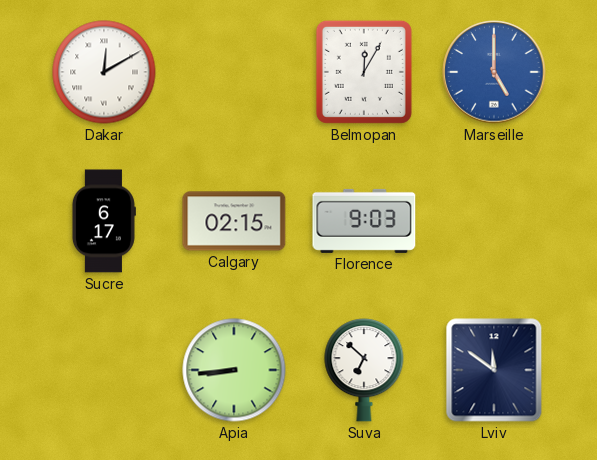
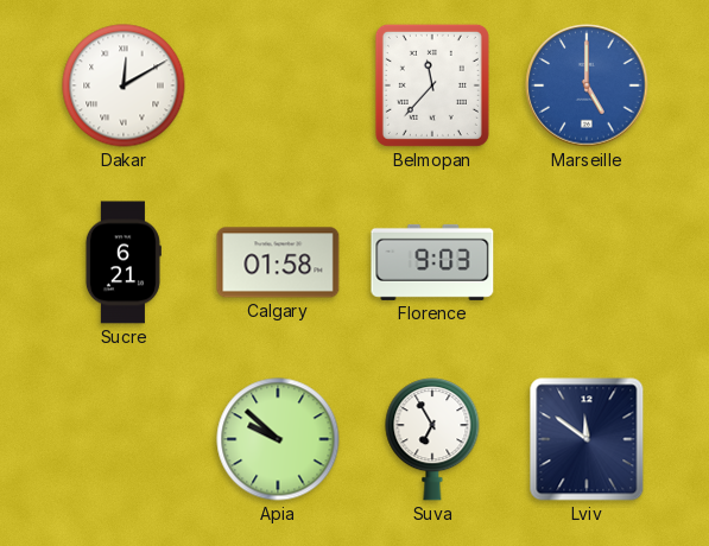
Belmopan: 12:05 -> 11:37
Sucre: 6:17 -> 6:21
Calgary: 02:15 -> 01:58
Apia: 8:44 -> 9:52
Suva: 6:52 -> 6:55
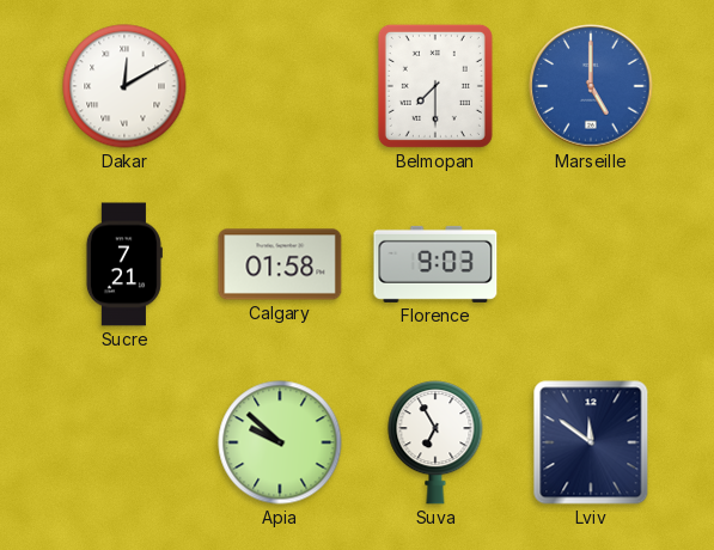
Belmopan: 11:37 -> 7:30
Sucre: 6:21 -> 7:21
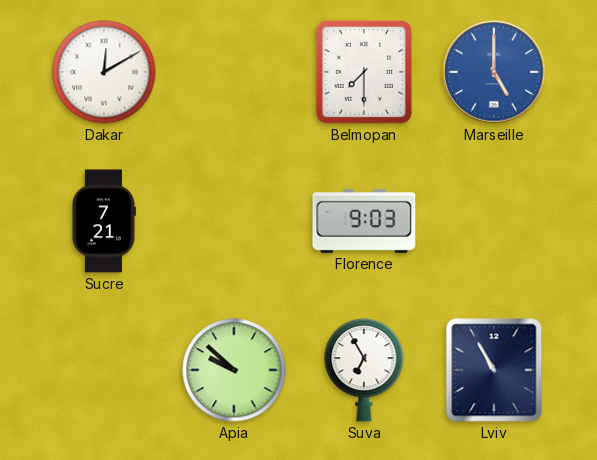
Calgary: 01:58 -> none
Lviv: 11:51 -> 10:55
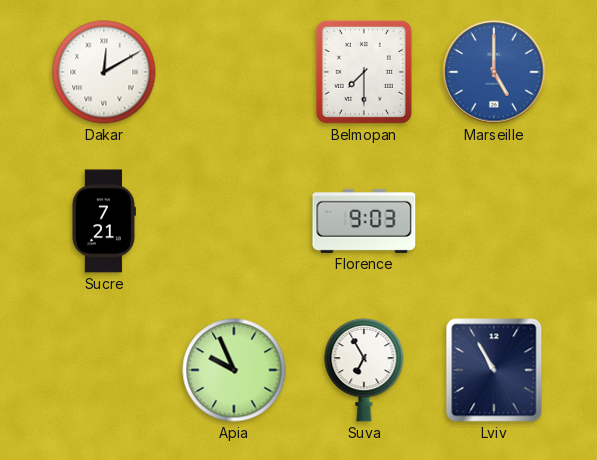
Apia: 9:52 -> 9:56
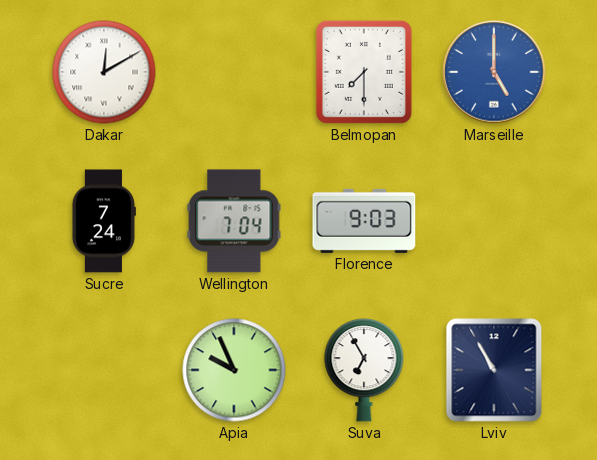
Sucre: 7:21 -> 7:24
Wellington: none -> 7:04
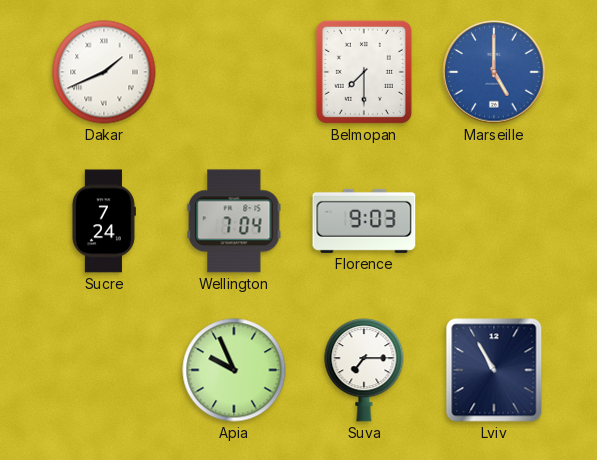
Dakar: 12:10 -> 1:41
Suva: 6:55 -> 7:15
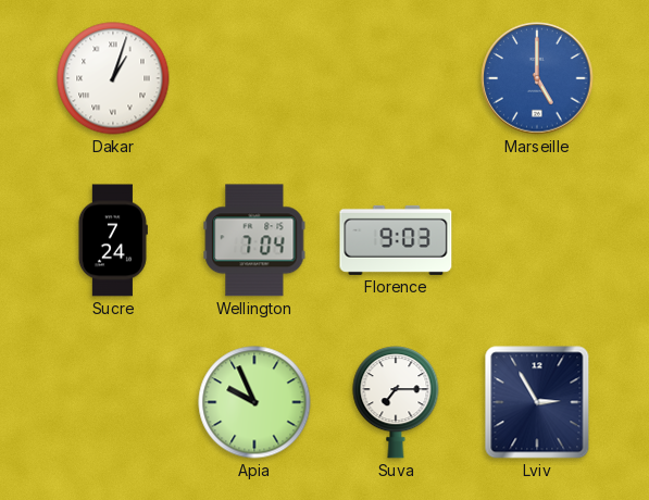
Dakar: 1:41 -> 1:03
Belmopan: 7:30 -> none
Lviv: 10:55 -> 2:55
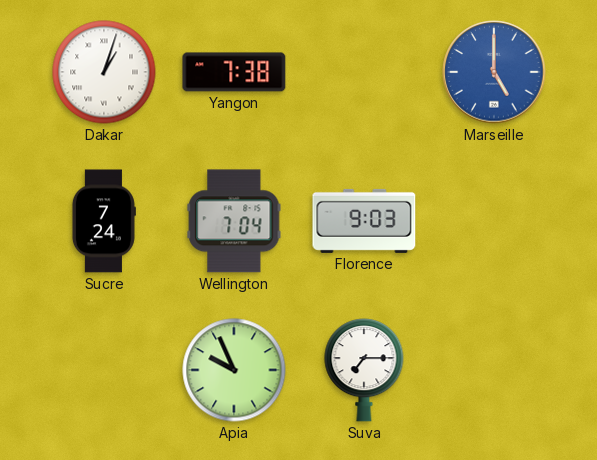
Yangon: none -> 7:38
Lviv: 2:55 -> none
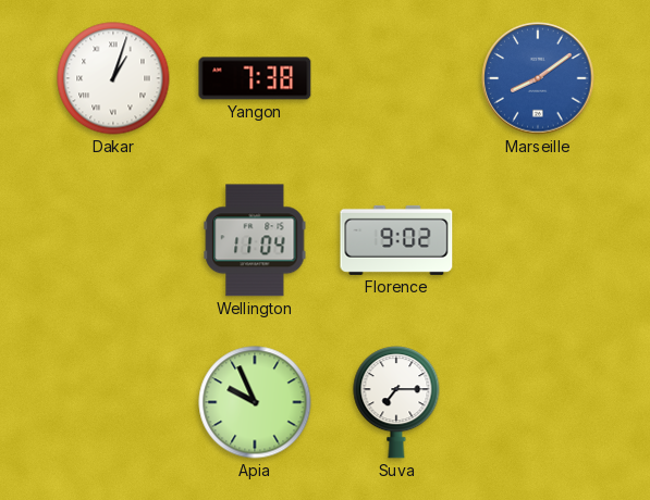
Marseille: 5:00 -> 8:09
Sucre: 7:24 -> none
Wellington: 7:04 -> 11:04
Florence: 9:03 -> 9:02
